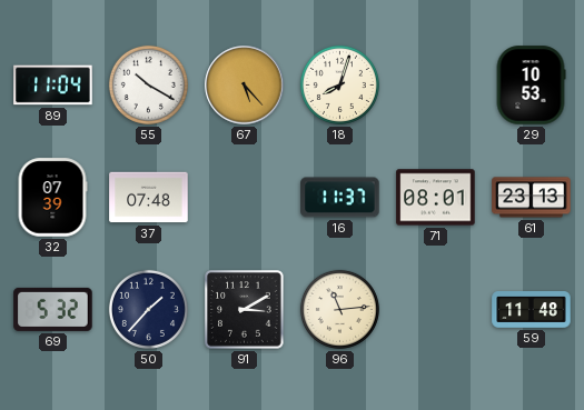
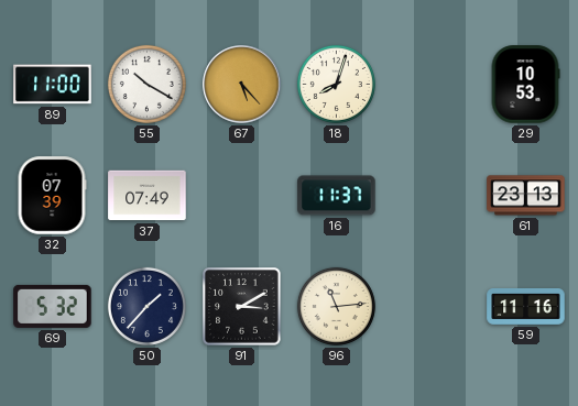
89: 11:04 -> 11:00
37: 07:48 -> 07:49
71: 08:01 -> none
59: 11:48 -> 11:16
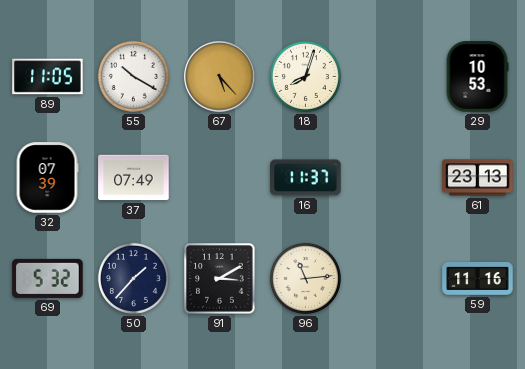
89: 11:00 -> 11:05
